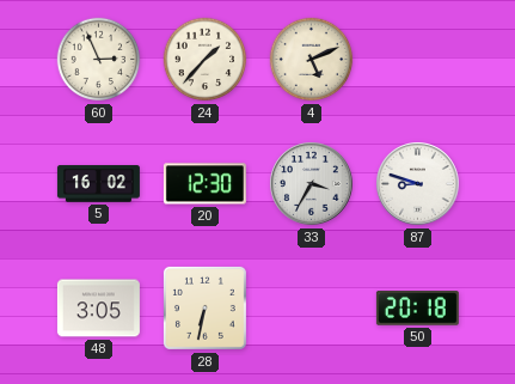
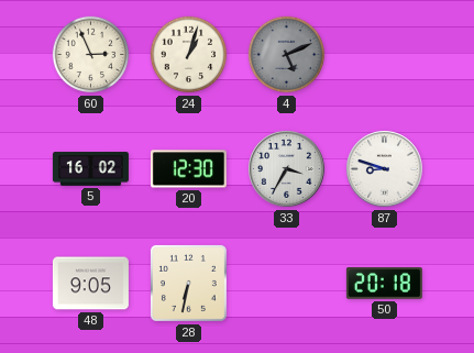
24: 1:37 -> 1:03
4 dial: cream -> grey
48: 3:05 -> 9:05
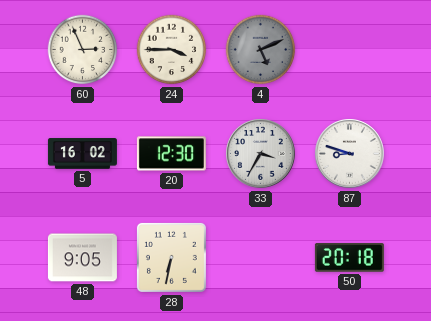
24: 1:03 -> 3:45
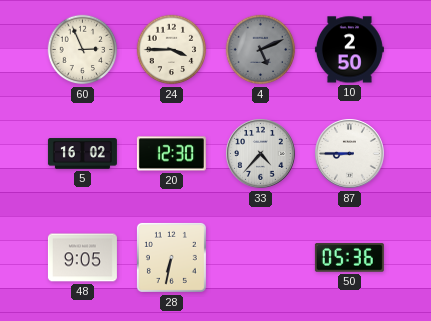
10: none -> 2:50
33: 3:35 -> 4:37
87: 8:48 -> 8:45
50: 20:18 -> 05:36
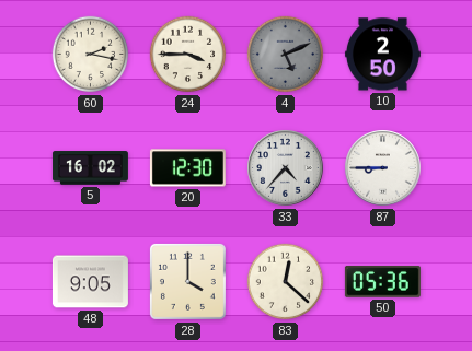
60: 2:56 -> 2:17
28: 6:32 -> 4:00
83: none -> 12:22
